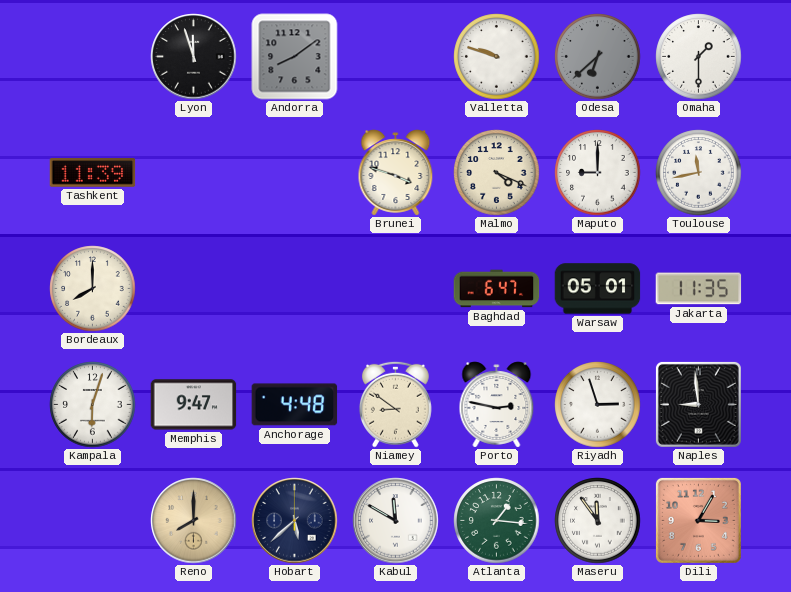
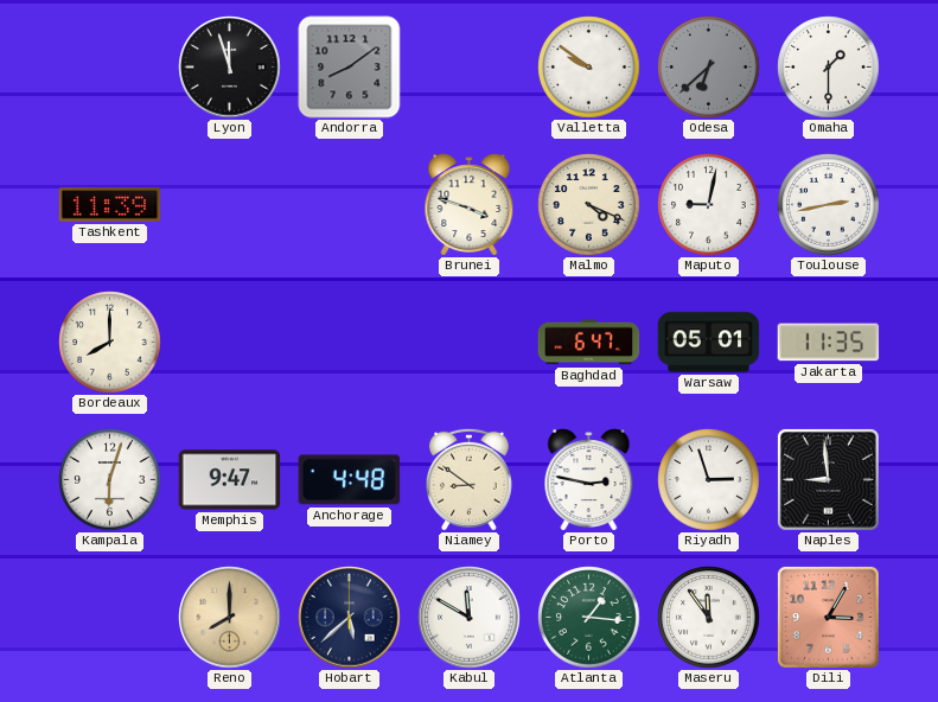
Valletta: 9:48 -> 9:51
Maputo: 9:00 -> 9:02
Toulouse: 11:43 -> 2:43
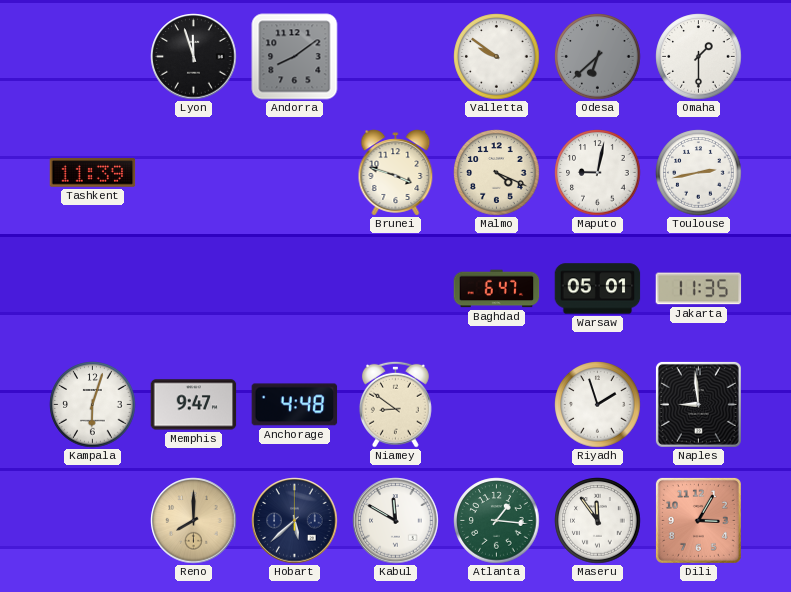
Bordeaux: 8:00 -> none
Porto: 2:47 -> none
Riyadh: 2:57 -> 1:57
